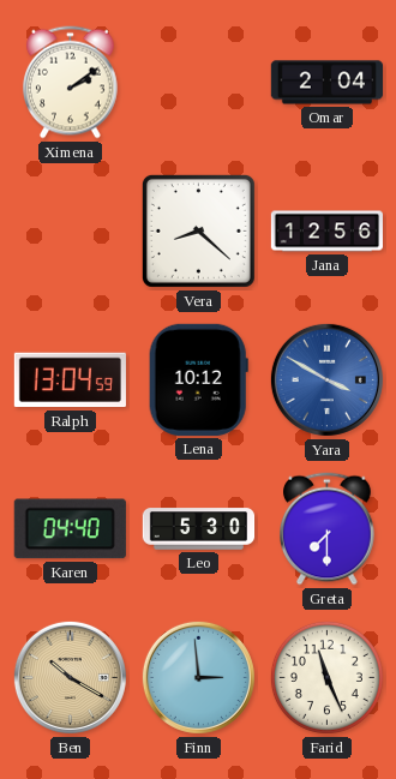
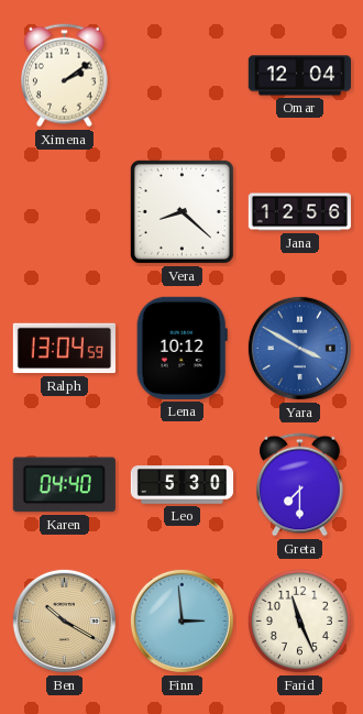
Omar: 2:04 -> 12:04
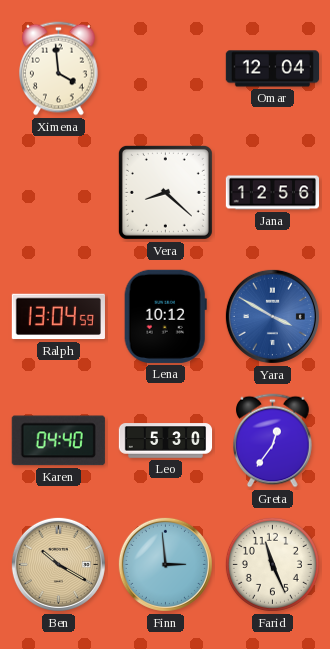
Ximena: 2:09 -> 3:59
Greta: 7:30 -> 12:36
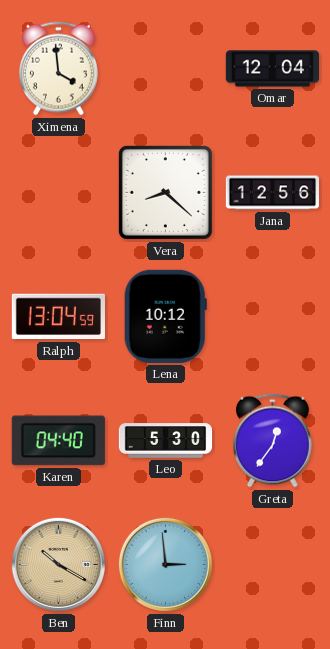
Yara: 3:50 -> none
Farid: 11:26 -> none
